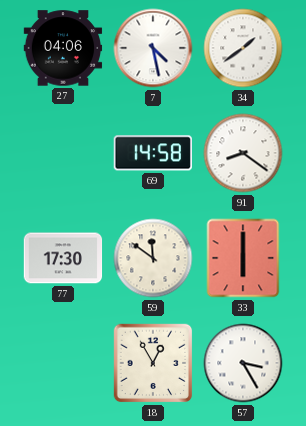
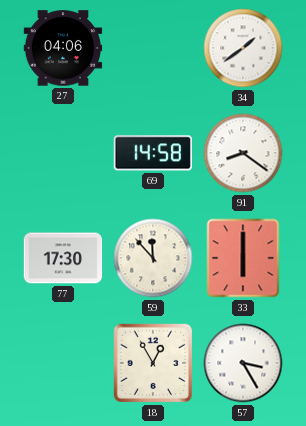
7: 4:28 -> none
59: 11:51 -> 11:53
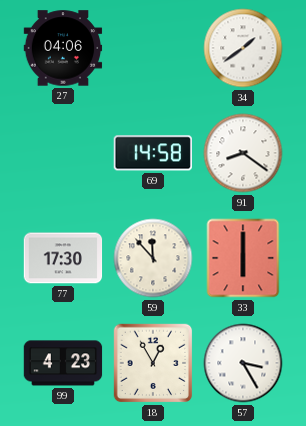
99: none -> 4:23
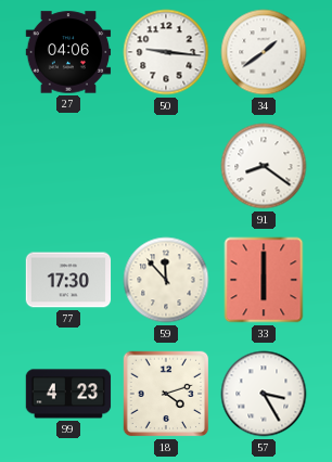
50: none -> 9:16
69: 14:58 -> none
18: 12:55 -> 4:12
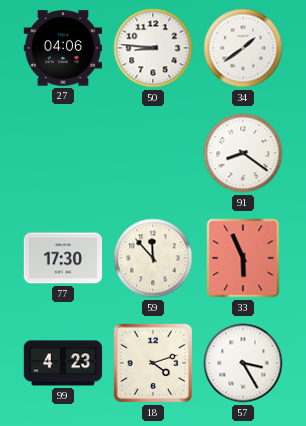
50: 9:16 -> 8:46
33: 6:00 -> 5:56
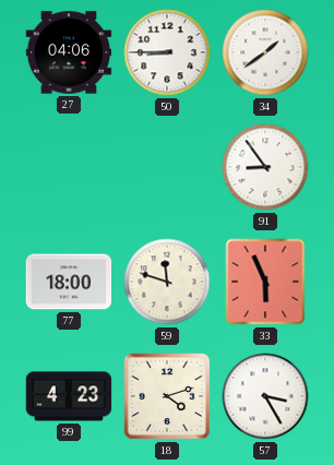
50: 8:46 -> 8:45
91: 8:21 -> 8:54
77: 17:30 -> 18:00
59: 11:53 -> 11:48
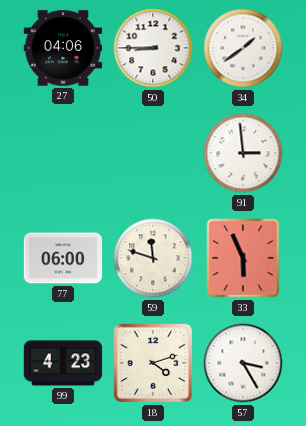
91: 8:54 -> 2:59
77: 18:00 -> 06:00
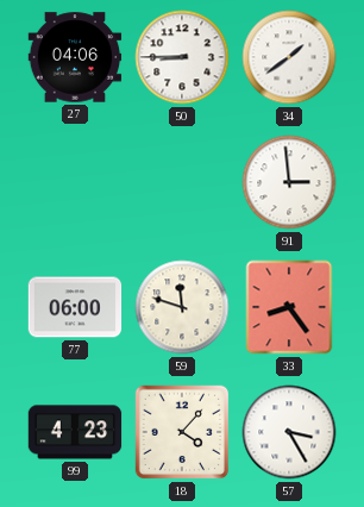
33: 5:56 -> 8:24
18: 4:12 -> 4:07
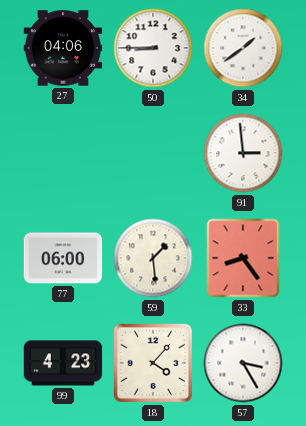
59: 11:48 -> 1:29
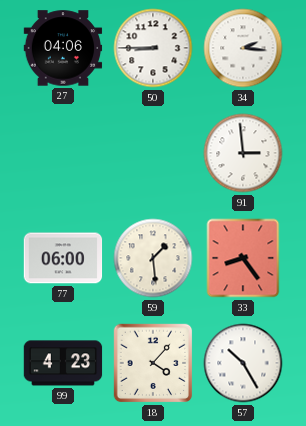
34: 1:39 -> 2:16
57: 3:25 -> 10:25
